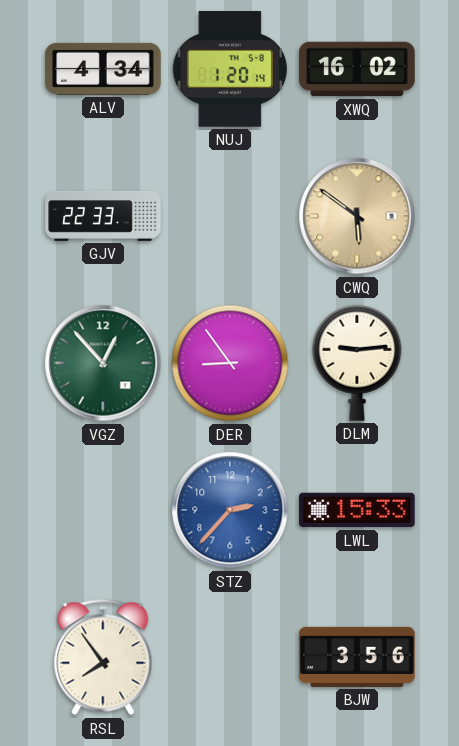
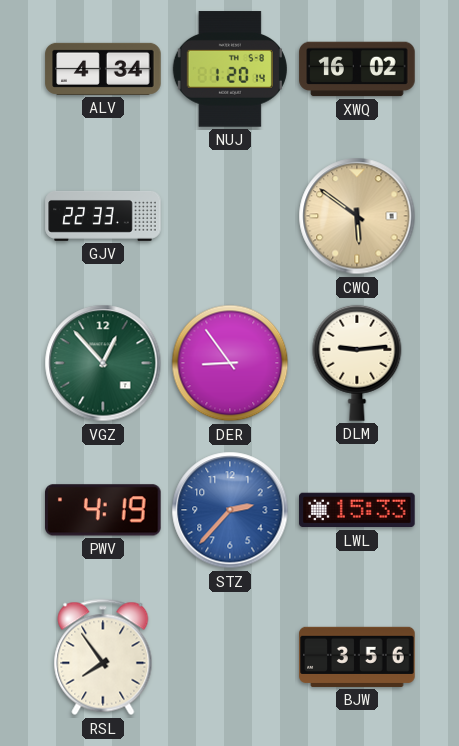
PWV: none -> 4:19
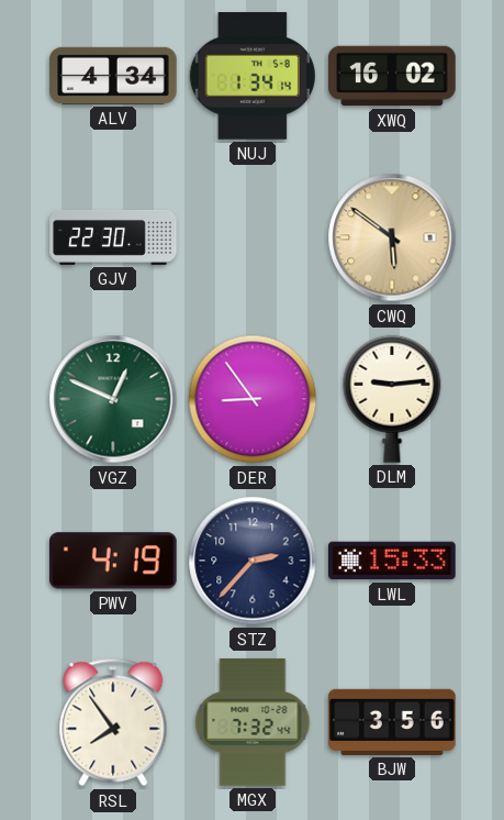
NUJ: 1:20 -> 1:34
GJV: 22:33 -> 22:30
VGZ: 12:53 -> 12:49
STZ dial: blue -> navy
MGX: none -> 7:32
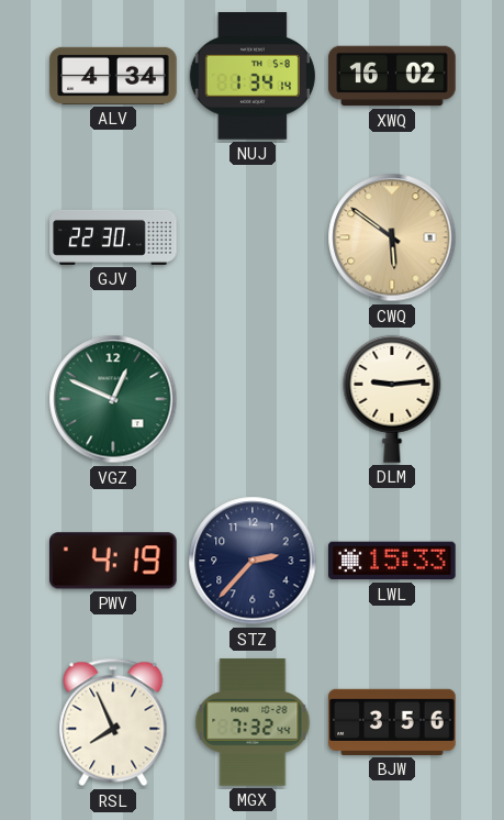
DER: 8:54 -> none
RSL: 7:54 -> 7:56
